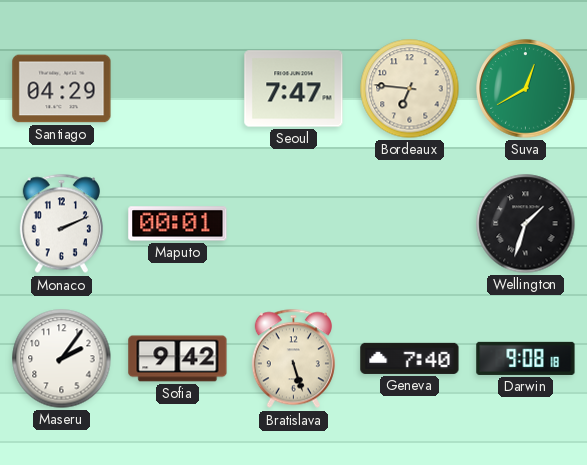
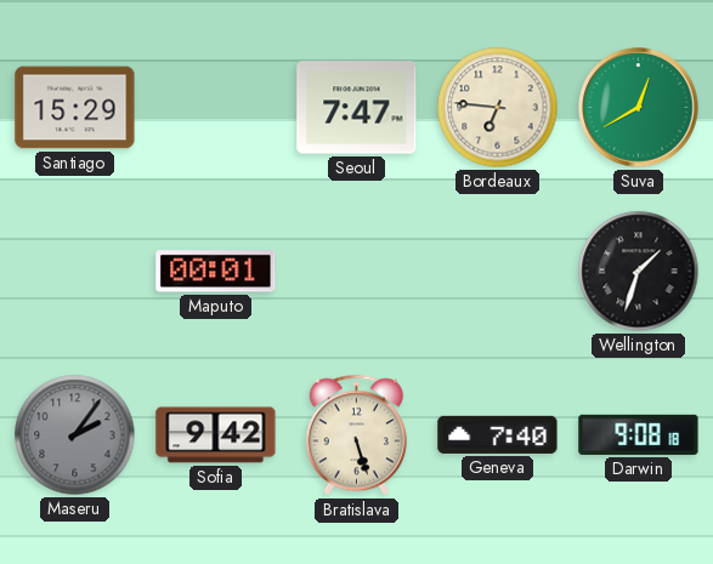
Santiago: 04:29 -> 15:29
Monaco: 2:11 -> none
Maseru dial: white -> grey
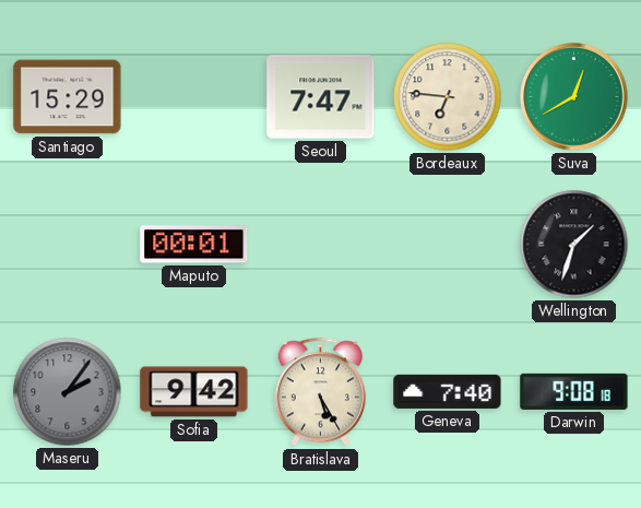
Bratislava: 5:27 -> 5:25
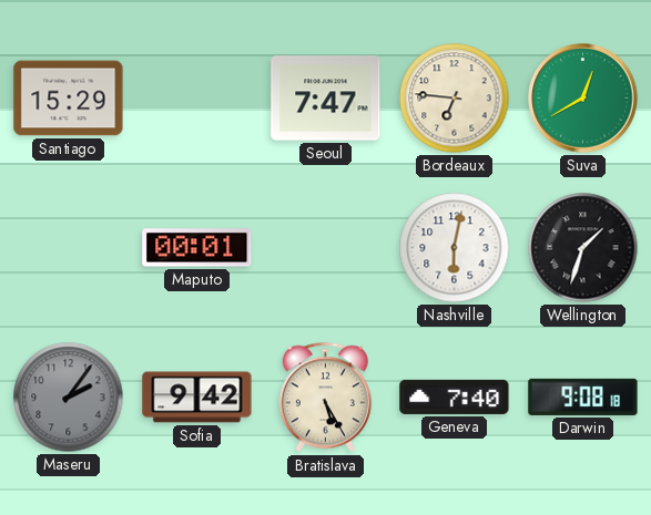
Nashville: none -> 6:02
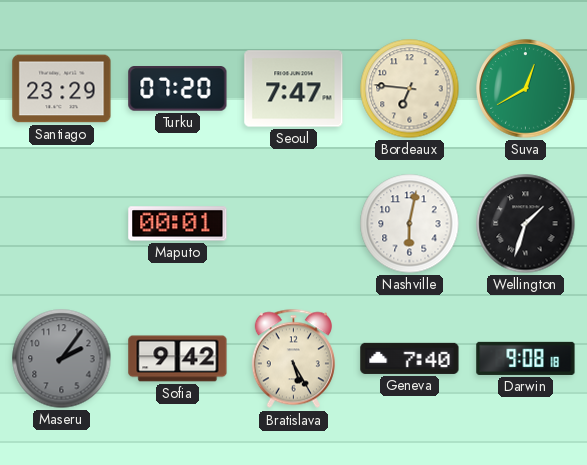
Santiago: 15:29 -> 23:29
Turku: none -> 07:20
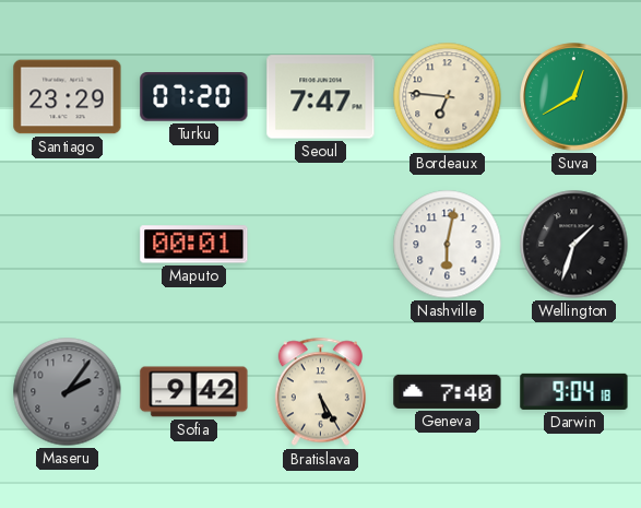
Darwin: 9:08 -> 9:04
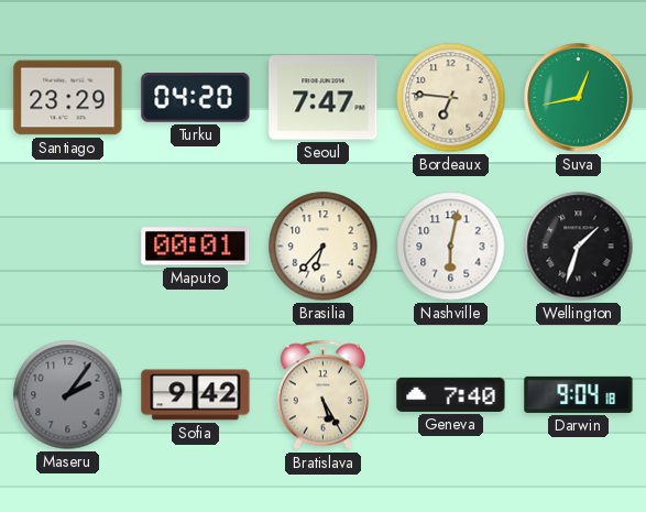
Turku: 07:20 -> 04:20
Suva: 12:40 -> 12:43
Brasilia: none -> 6:37
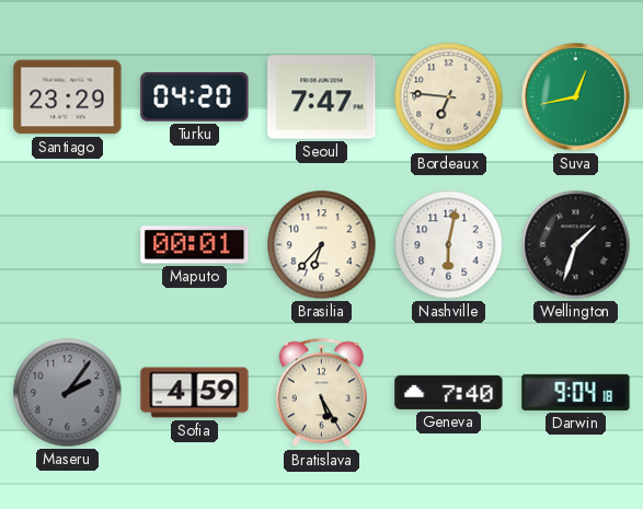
Sofia: 9:42 -> 4:59
